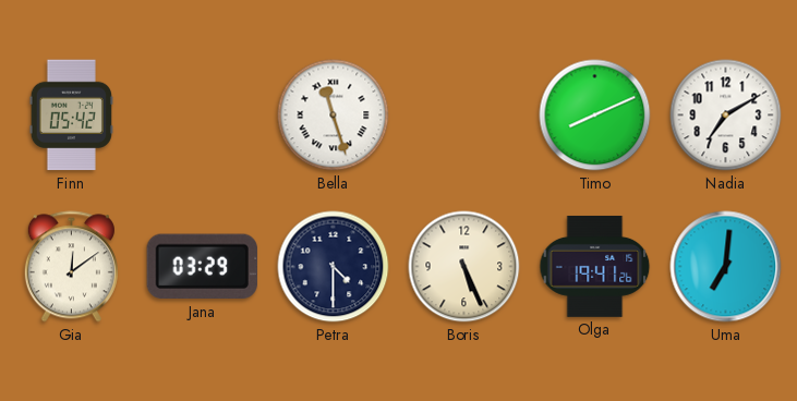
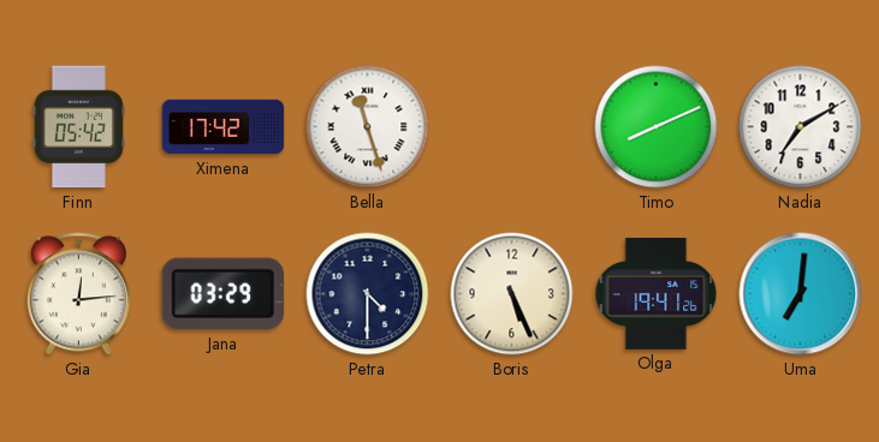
Ximena: none -> 17:42
Gia: 12:09 -> 12:14
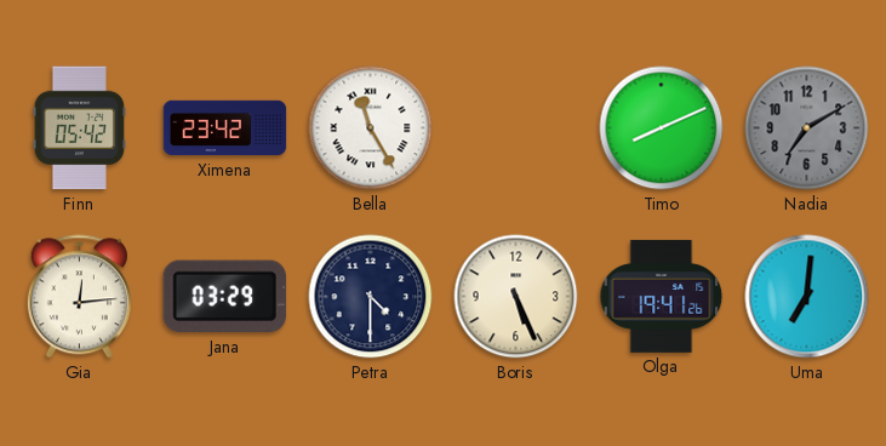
Ximena: 17:42 -> 23:42
Bella: 11:27 -> 11:25
Nadia dial: white -> grey
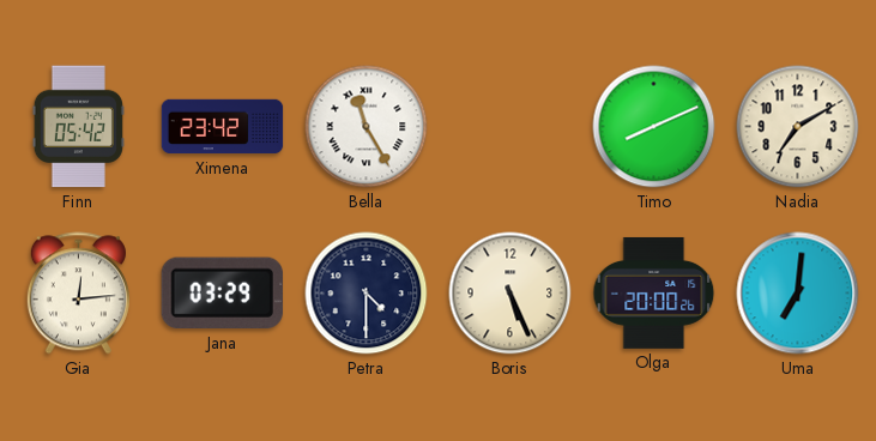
Nadia dial: grey -> cream
Olga: 19:41 -> 20:00
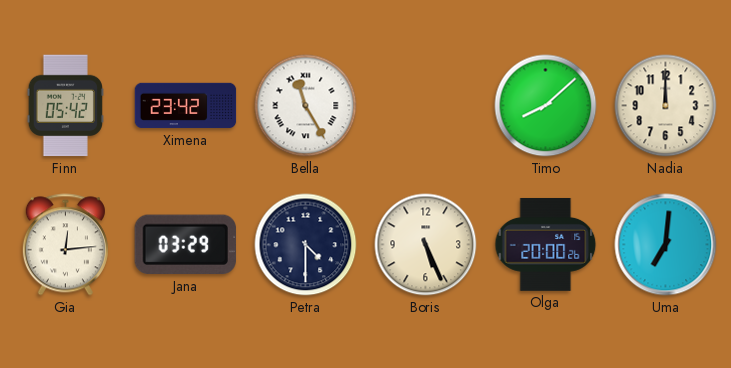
Timo: 8:11 -> 8:08
Nadia: 7:10 -> 12:00
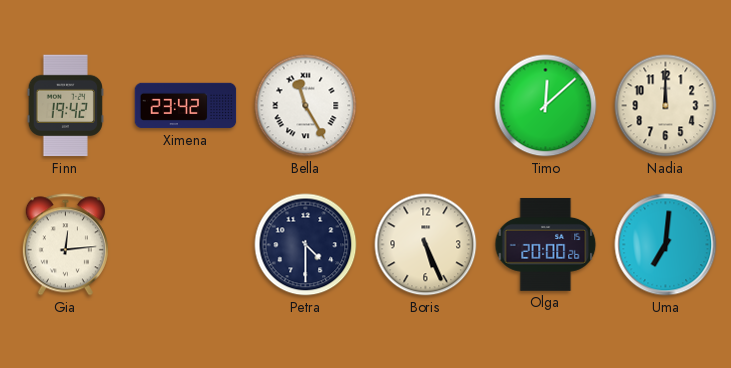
Finn: 05:42 -> 19:42
Timo: 8:08 -> 12:08
Jana: 03:29 -> none
